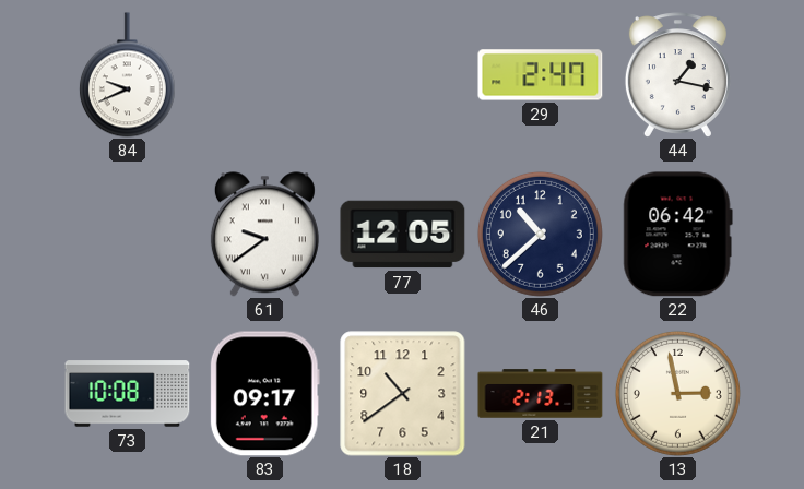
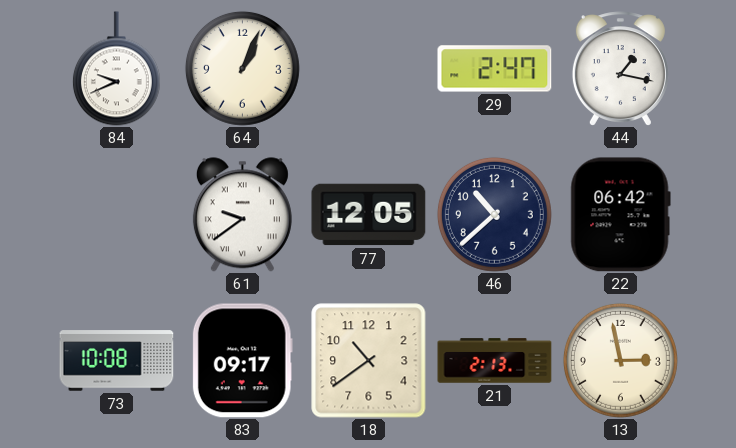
64: none -> 1:04
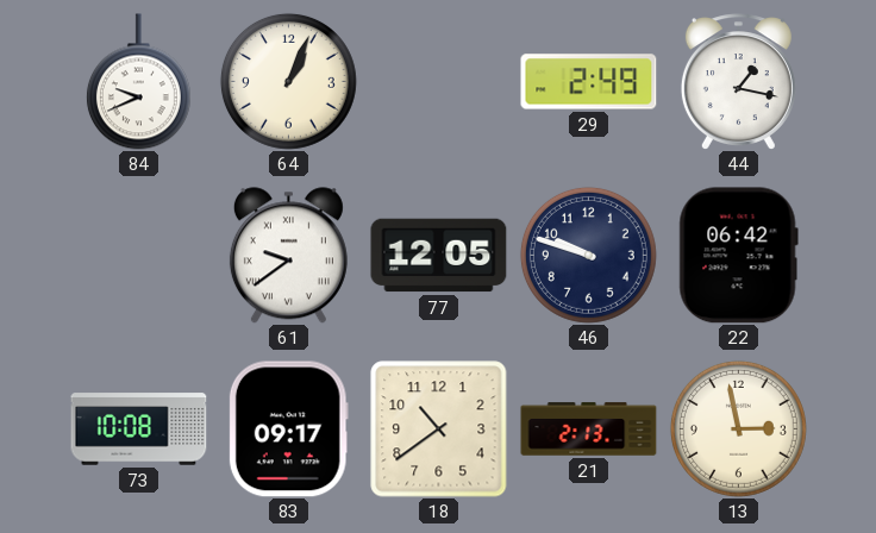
29: 2:47 -> 2:49
46: 10:38 -> 9:48
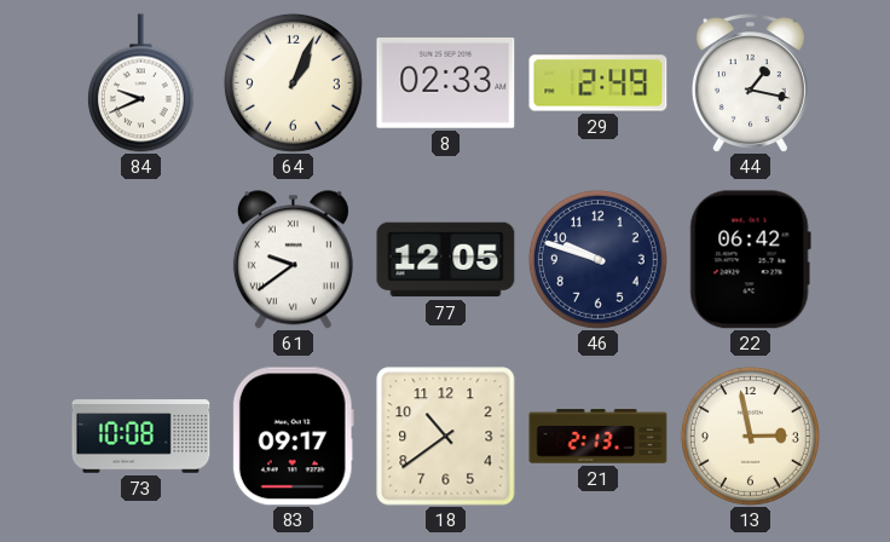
8: none -> 02:33
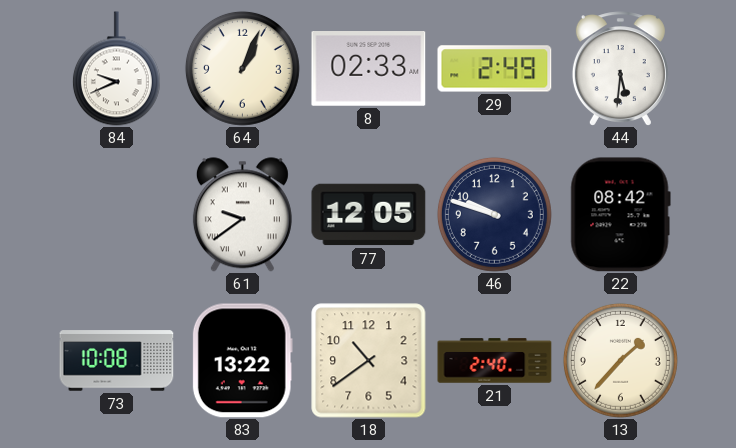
44: 1:17 -> 5:31
22: 06:42 -> 08:42
83: 09:17 -> 13:22
21: 2:13 -> 2:40
13: 2:58 -> 1:37
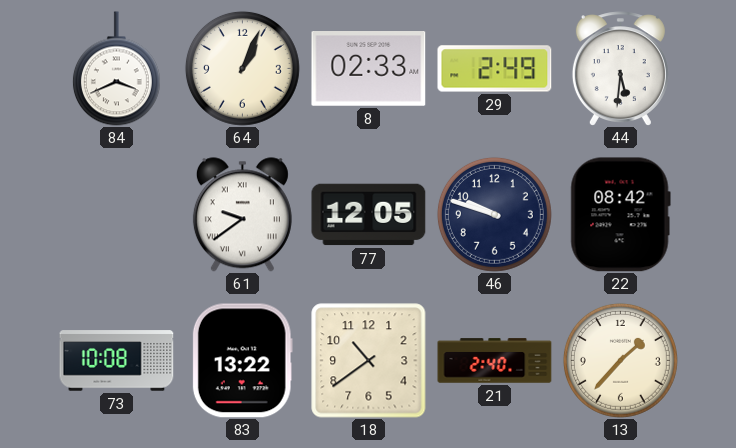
84: 9:41 -> 3:41
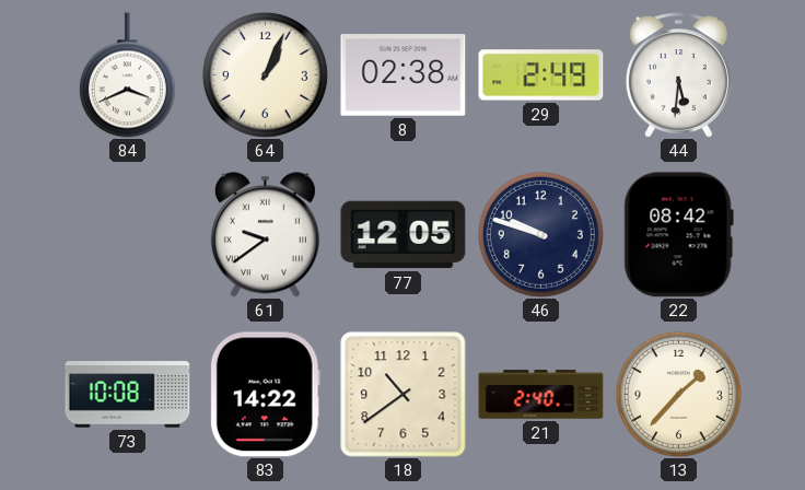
8: 02:33 -> 02:38
83: 13:22 -> 14:22
